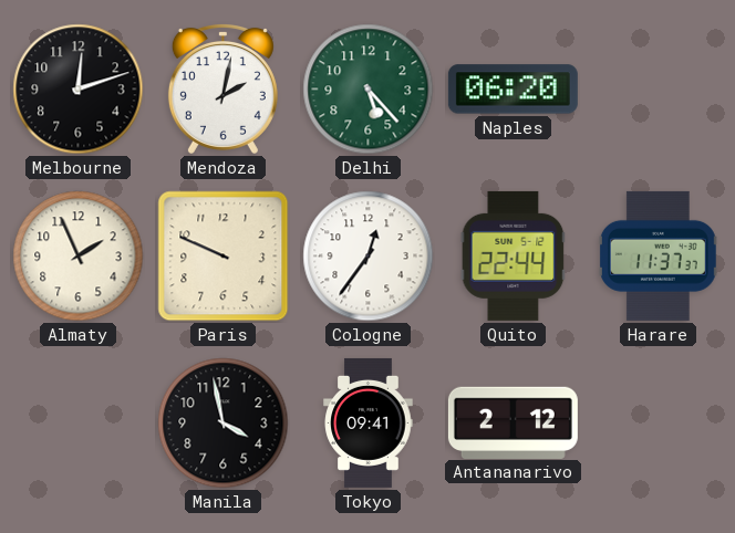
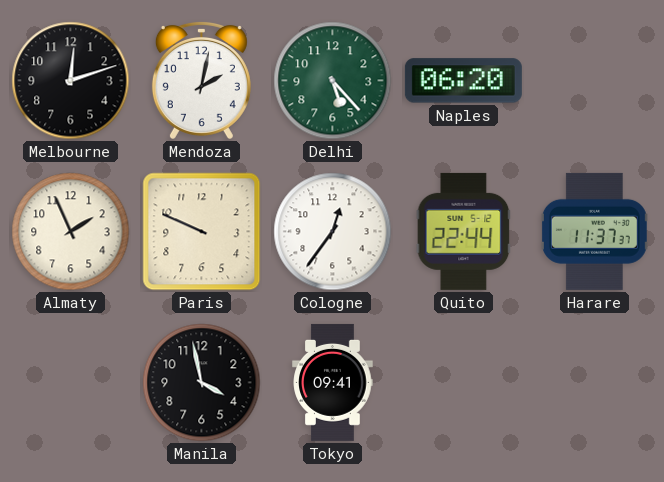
Antananarivo: 2:12 -> none
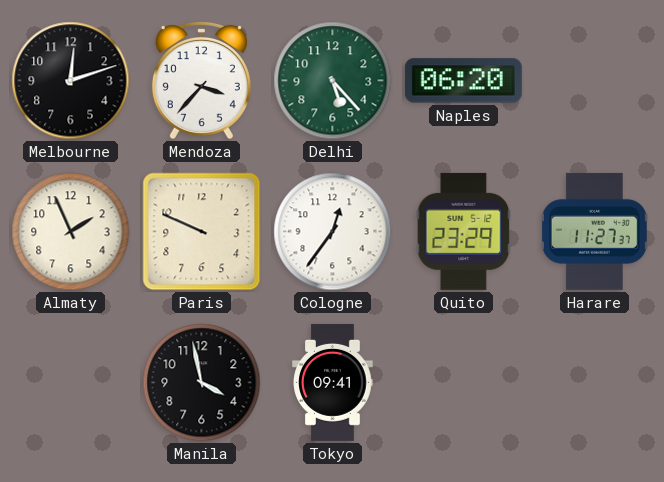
Mendoza: 2:02 -> 3:37
Quito: 22:44 -> 23:29
Harare: 11:37 -> 11:27
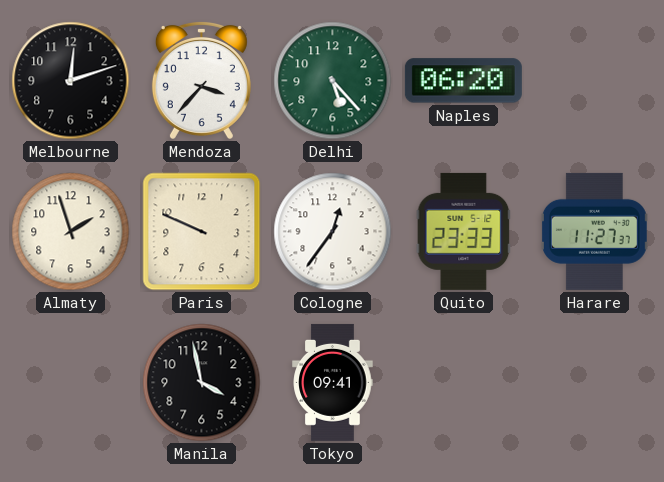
Almaty: 1:56 -> 1:57
Quito: 23:29 -> 23:33
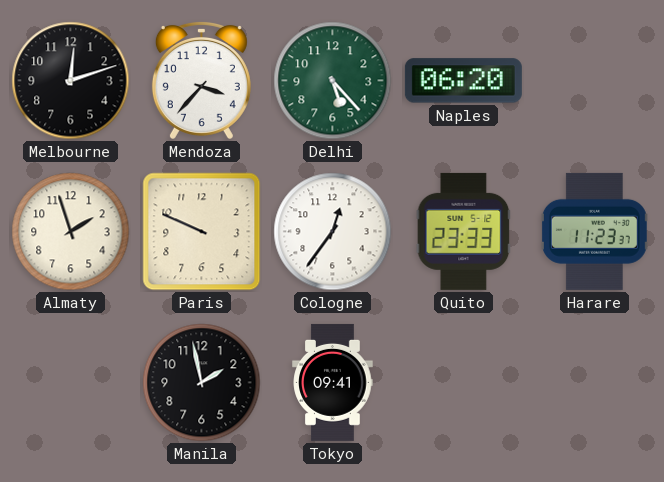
Harare: 11:27 -> 11:23
Manila: 3:58 -> 1:58
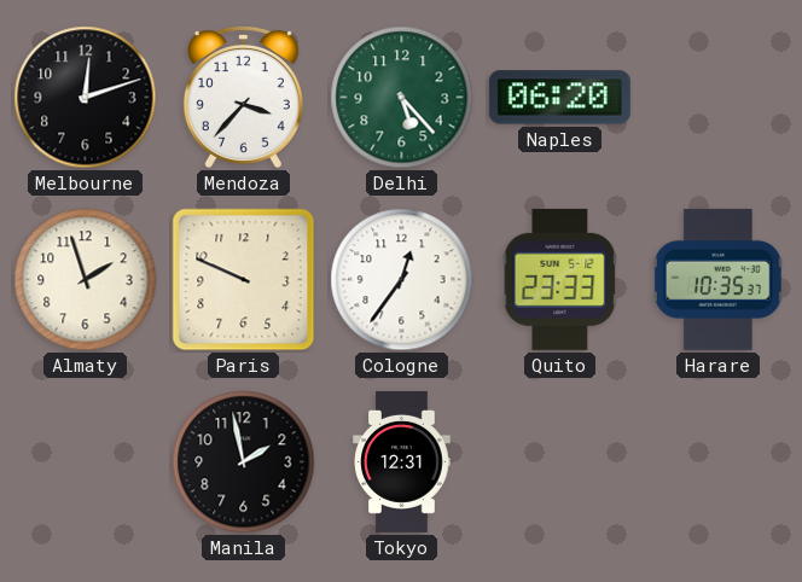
Harare: 11:23 -> 10:35
Tokyo: 09:41 -> 12:31
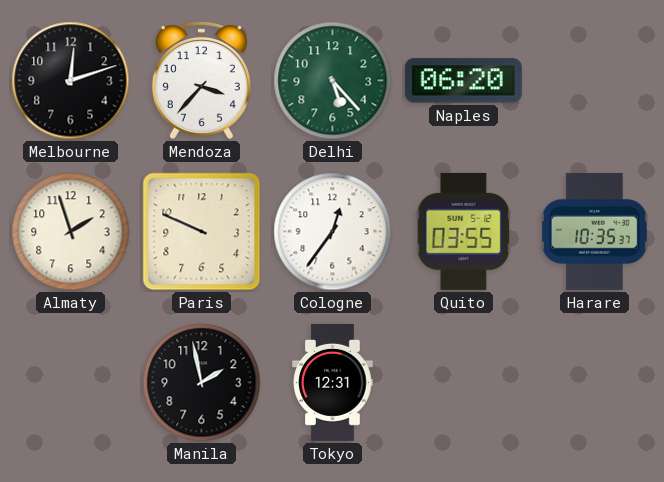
Quito: 23:33 -> 03:55
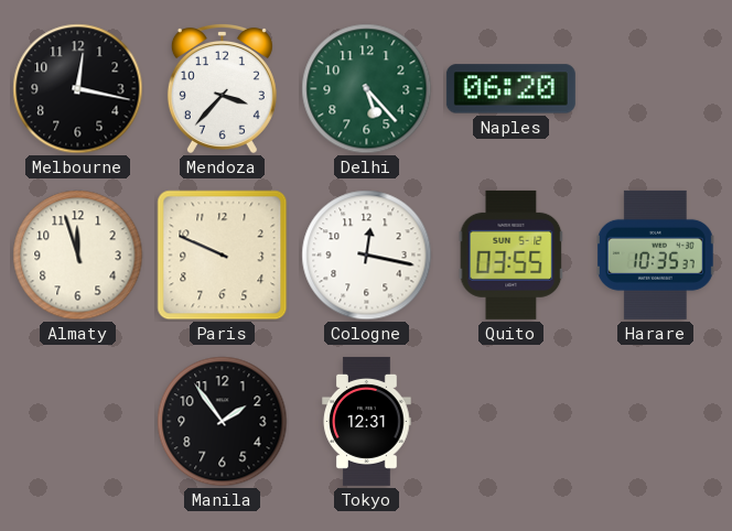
Melbourne: 12:12 -> 12:17
Almaty: 1:57 -> 11:57
Cologne: 12:36 -> 12:17
Manila: 1:58 -> 1:54
